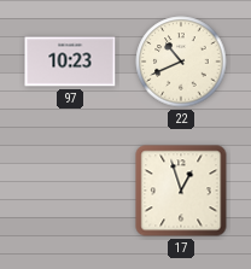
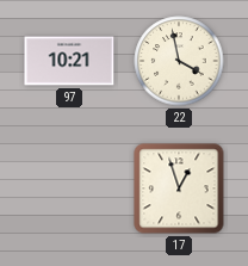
97: 10:23 -> 10:21
22: 10:41 -> 3:58
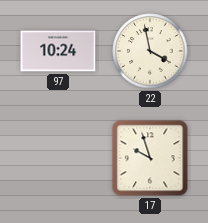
97: 10:21 -> 10:24
17: 12:57 -> 9:57
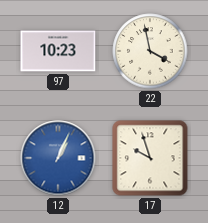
97: 10:24 -> 10:23
12: none -> 1:04
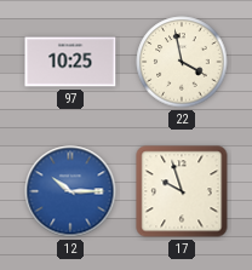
97: 10:23 -> 10:25
12: 1:04 -> 10:15
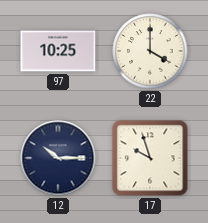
22: 3:58 -> 4:00
12 dial: blue -> navy
